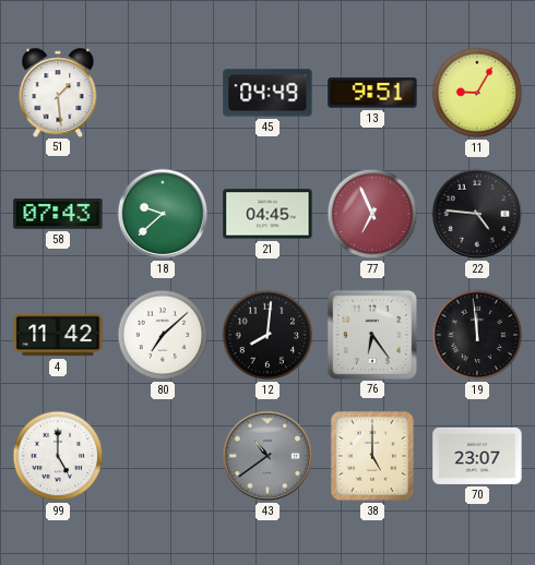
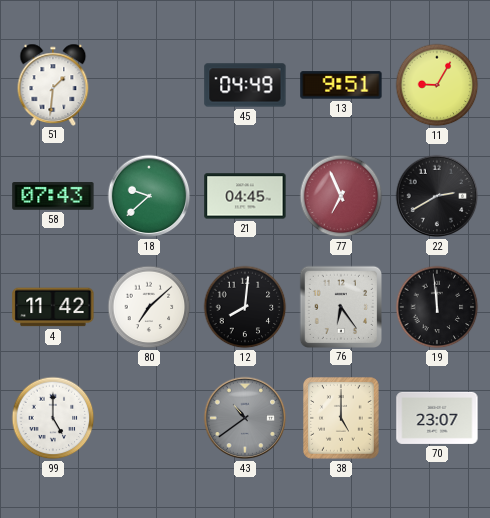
51: 1:29 -> 1:31
22: 4:46 -> 2:40
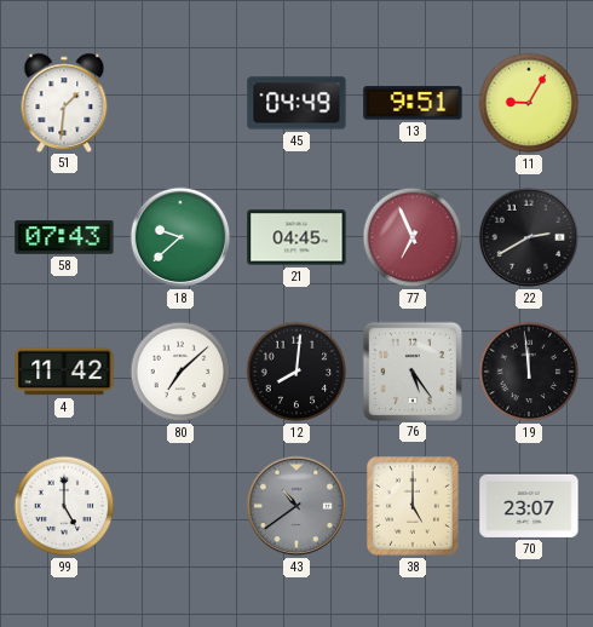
76: 6:24 -> 5:24
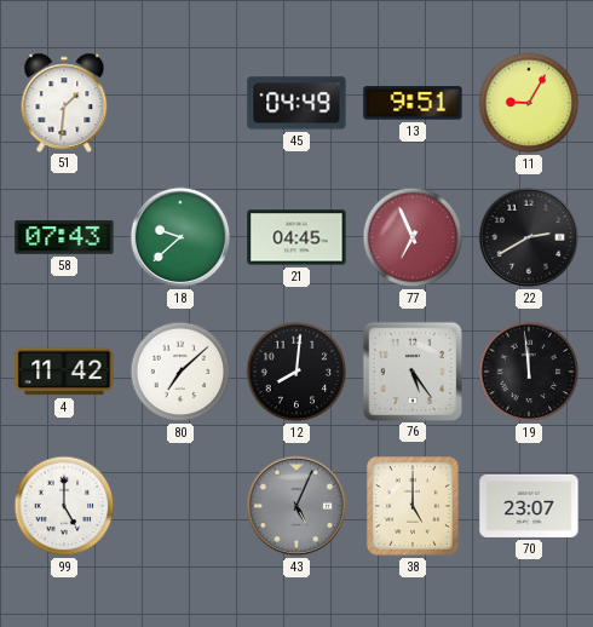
43: 10:39 -> 5:04
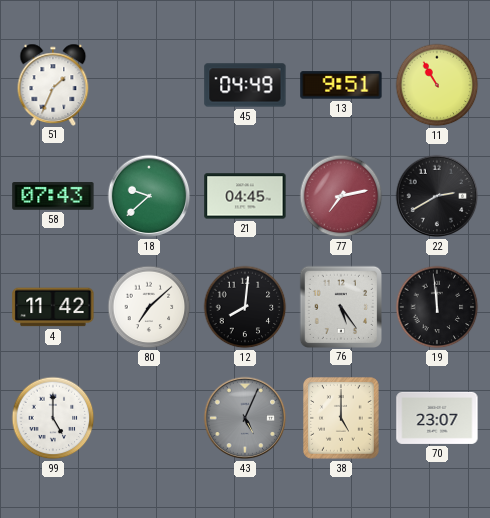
51: 1:31 -> 1:34
11: 9:05 -> 10:55
77: 6:56 -> 7:13
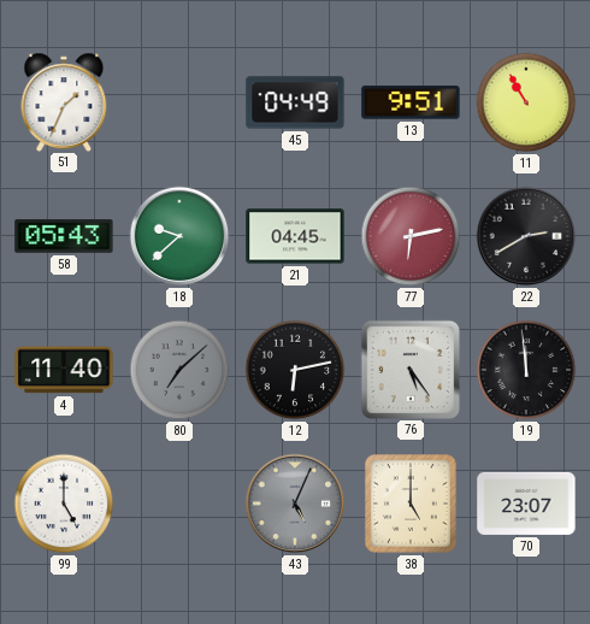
58: 07:43 -> 05:43
77: 7:13 -> 6:13
4: 11:42 -> 11:40
80 dial: white -> grey
12: 8:01 -> 6:13
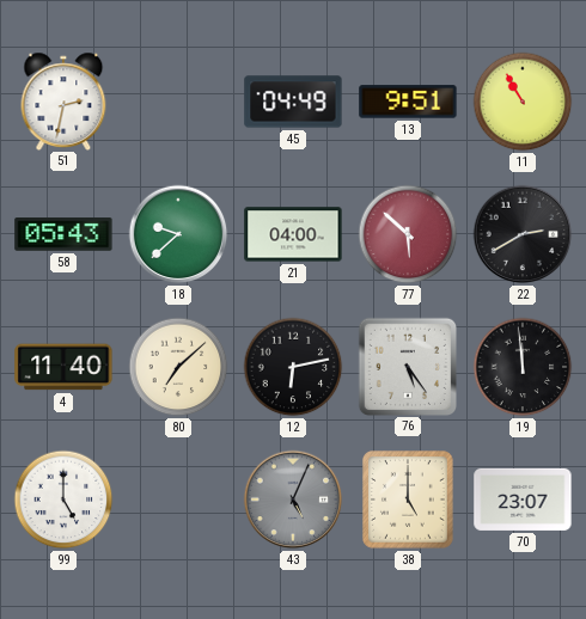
51: 1:34 -> 2:32
21: 04:45 -> 04:00
77: 6:13 -> 5:52
80 dial: grey -> cream
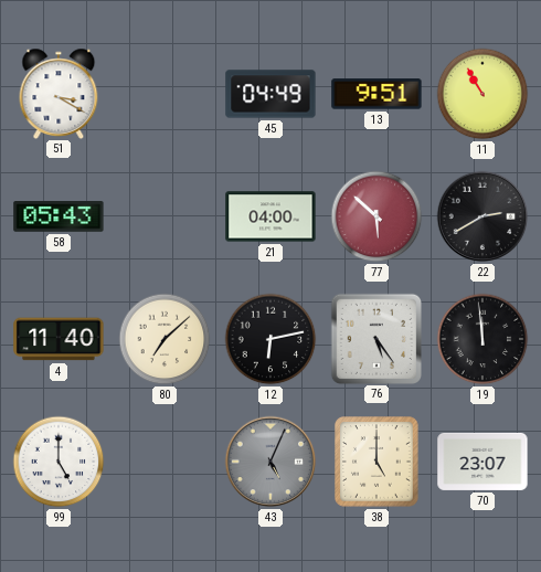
51: 2:32 -> 3:20
18: 9:38 -> none
